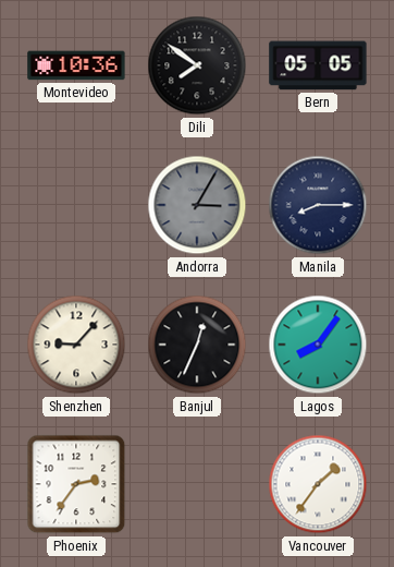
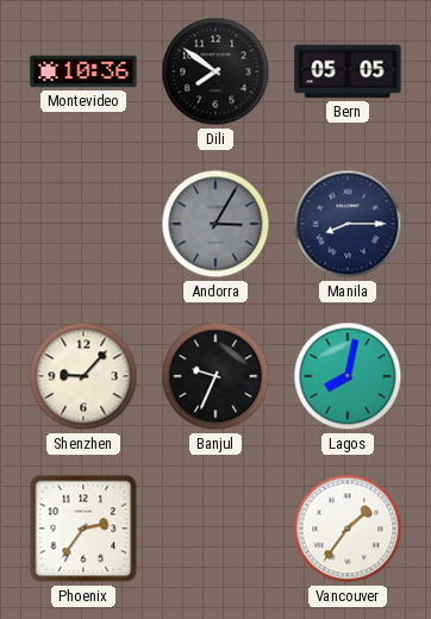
Banjul: 12:34 -> 9:34
Lagos: 8:06 -> 8:02
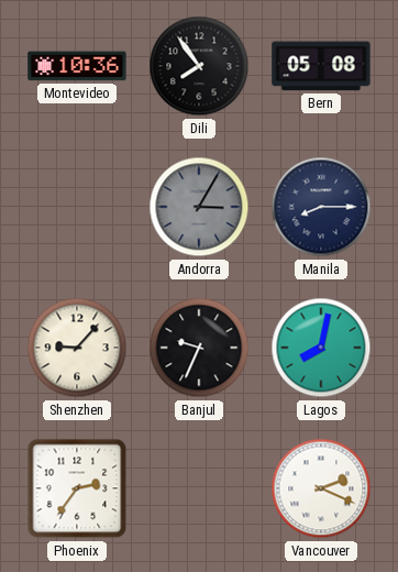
Dili: 7:51 -> 7:54
Bern: 05:05 -> 05:08
Vancouver: 1:36 -> 2:19
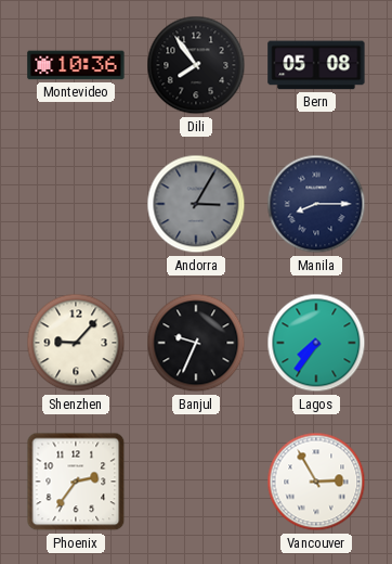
Lagos: 8:02 -> 7:36
Vancouver: 2:19 -> 2:55
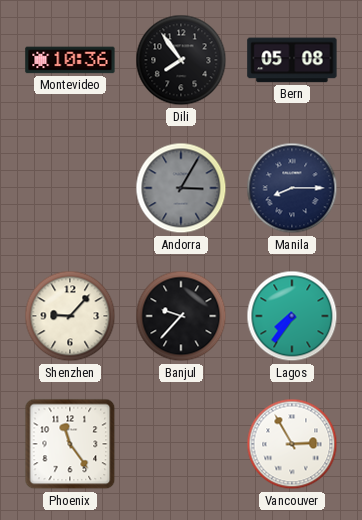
Banjul: 9:34 -> 9:37
Phoenix: 2:36 -> 11:24
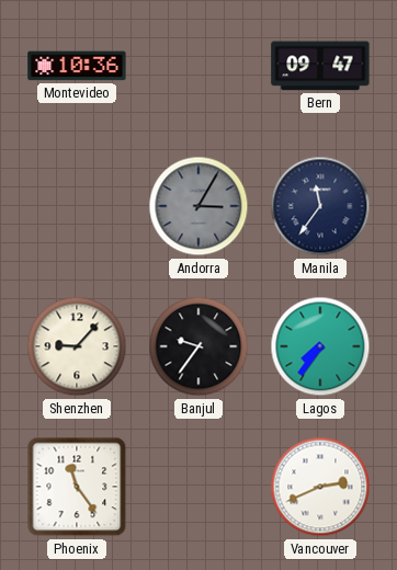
Dili: 7:54 -> none
Bern: 05:08 -> 09:47
Manila: 8:15 -> 11:36
Banjul: 9:37 -> 9:36
Vancouver: 2:55 -> 2:41
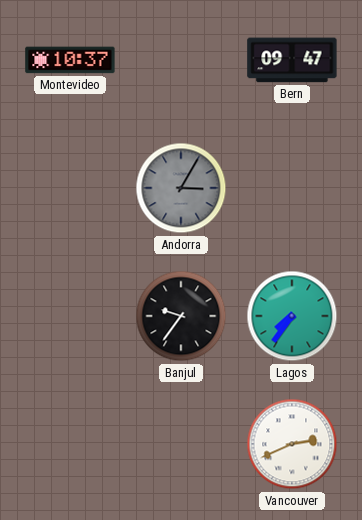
Montevideo: 10:36 -> 10:37
Manila: 11:36 -> none
Shenzhen: 9:07 -> none
Phoenix: 11:24 -> none
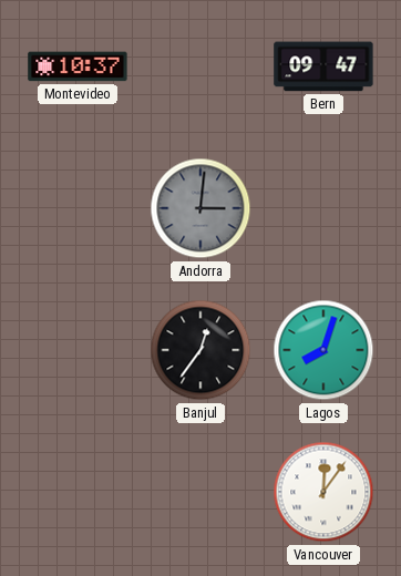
Andorra: 3:05 -> 3:01
Banjul: 9:36 -> 12:36
Lagos: 7:36 -> 8:03
Vancouver: 2:41 -> 12:06
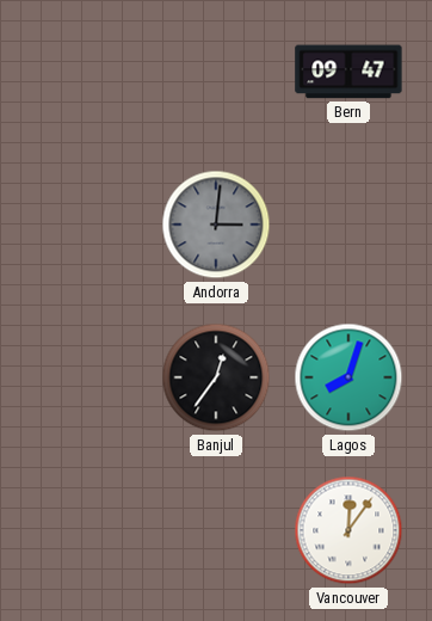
Montevideo: 10:37 -> none
